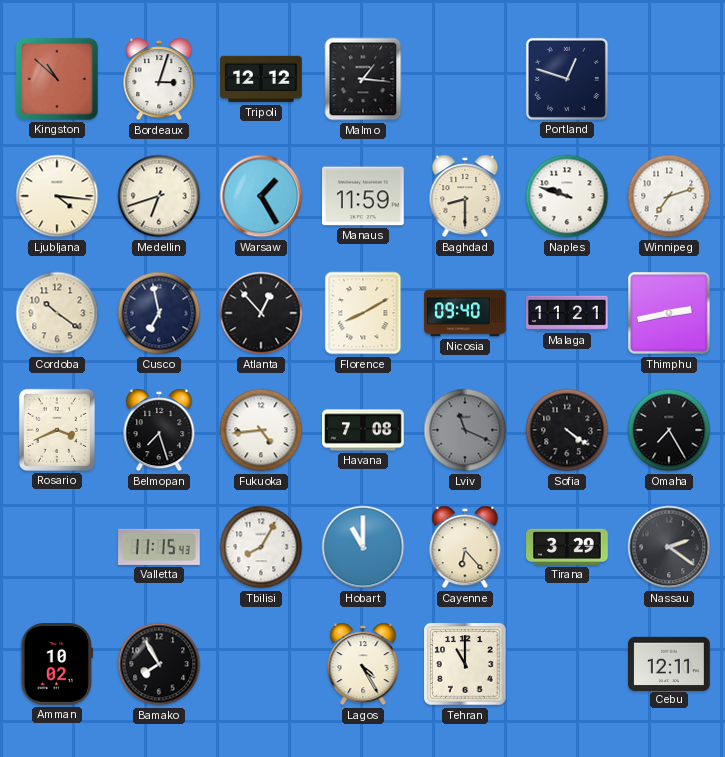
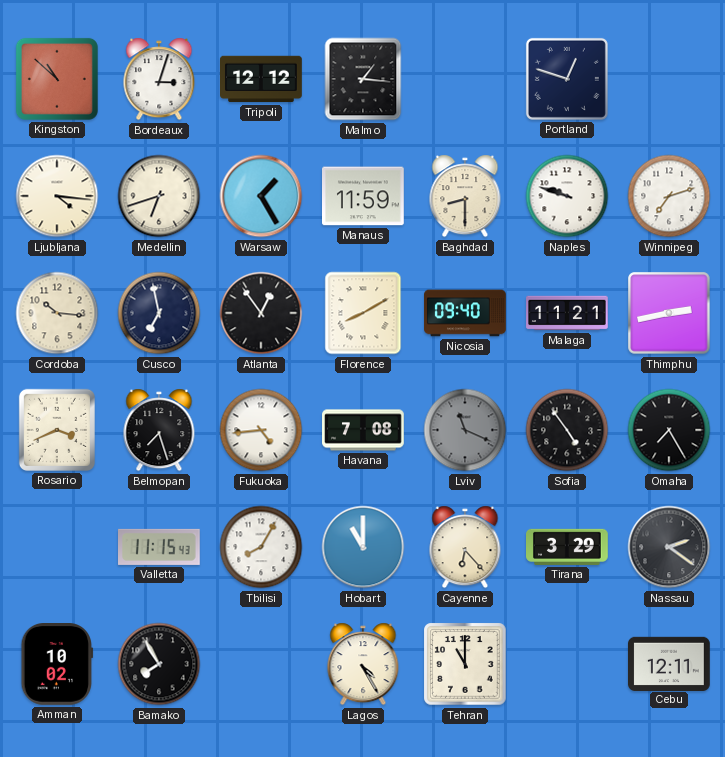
Cordoba: 10:21 -> 10:16
Atlanta: 12:53 -> 12:54
Sofia: 4:21 -> 4:54
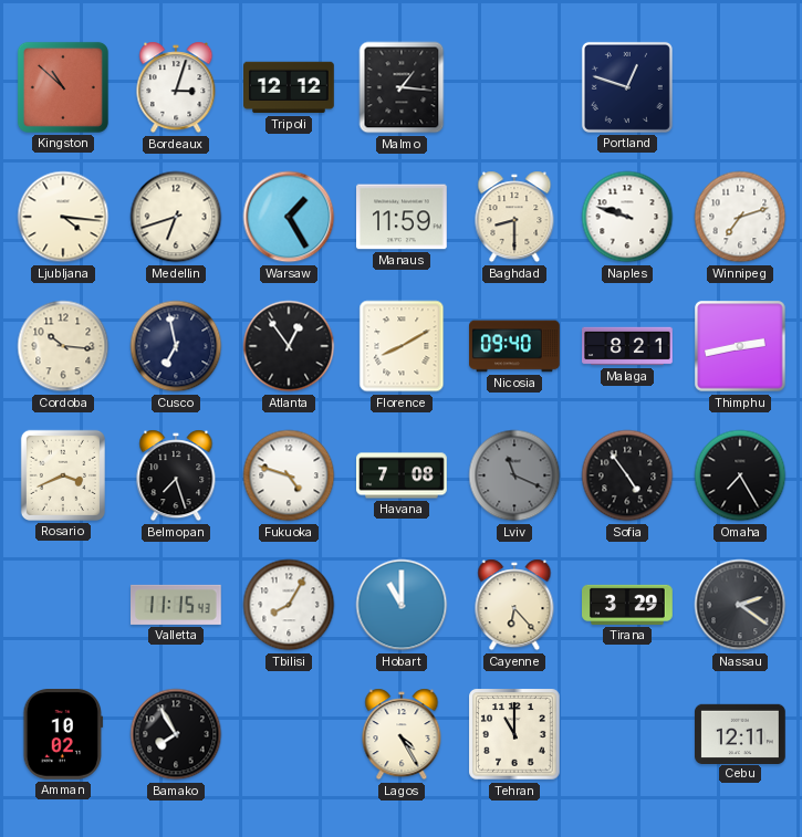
Malaga: 11:21 -> 8:21
Fukuoka: 4:44 -> 4:48
